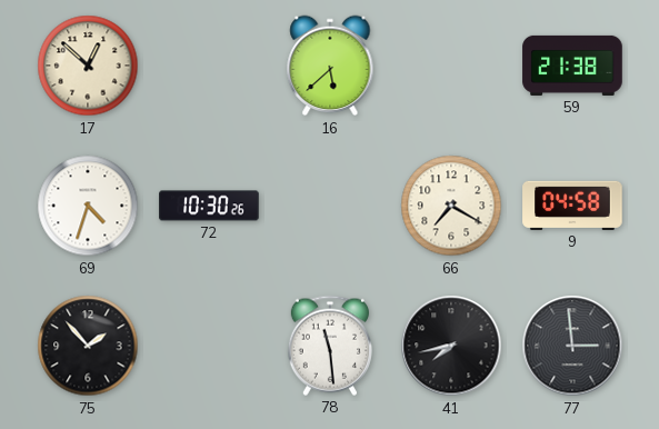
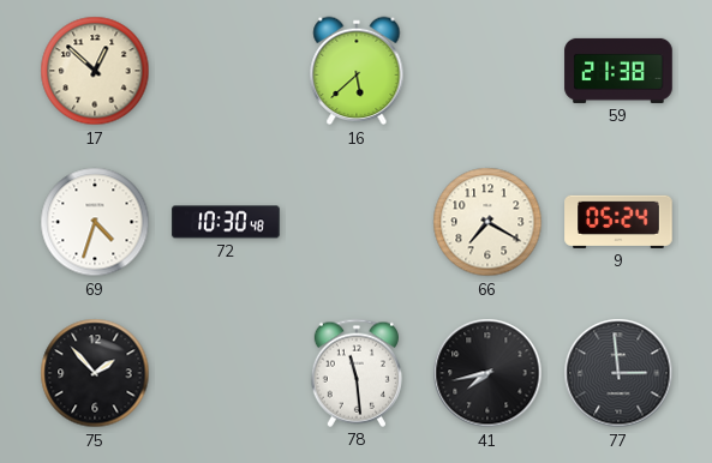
72: 10:30:26 -> 10:30:48
9: 04:58 -> 05:24
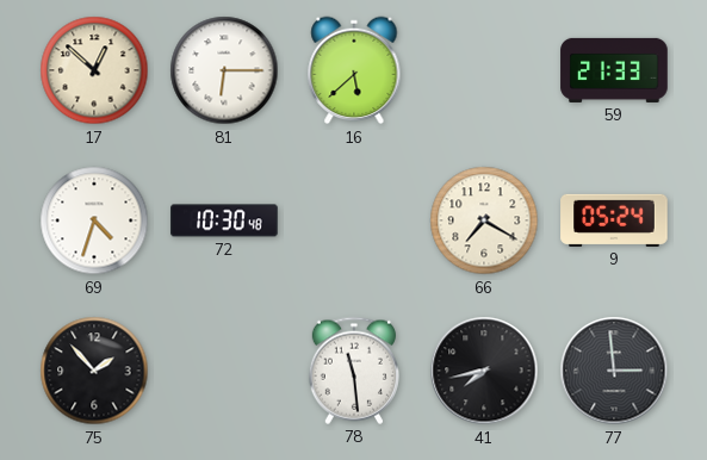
81: none -> 6:15
59: 21:38 -> 21:33
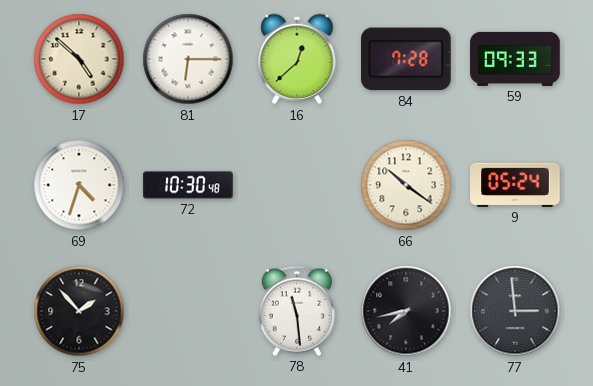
17: 12:52 -> 4:52
16: 5:38 -> 12:38
84: none -> 7:28
59: 21:33 -> 09:33
66: 7:20 -> 10:21
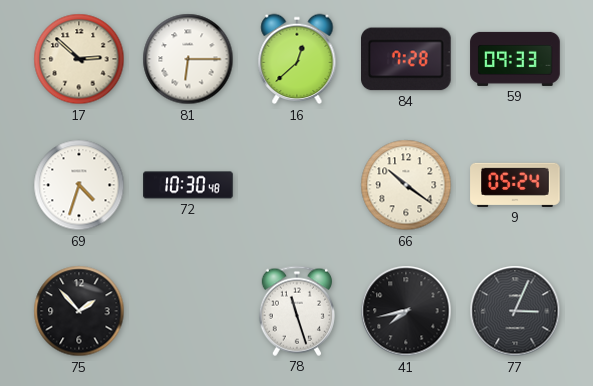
17: 4:52 -> 2:52
78: 11:29 -> 11:27
77: 2:59 -> 3:04
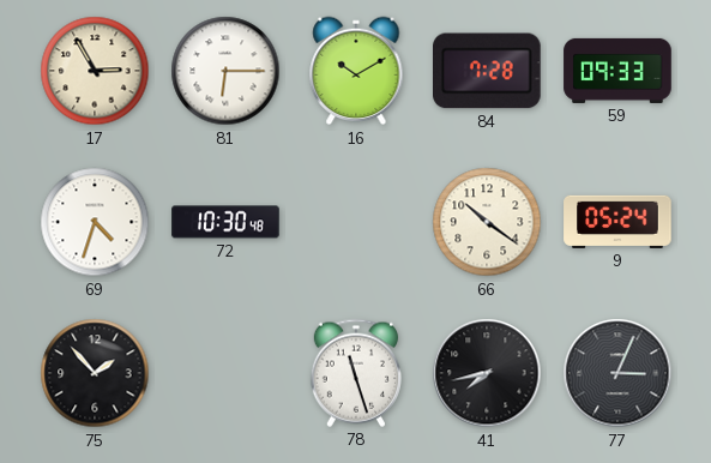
17: 2:52 -> 2:55
16: 12:38 -> 10:10
